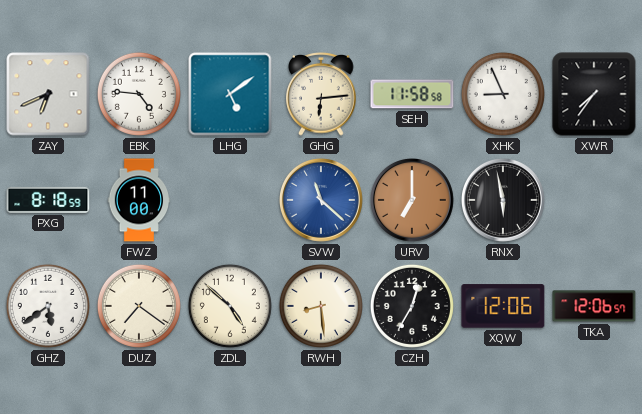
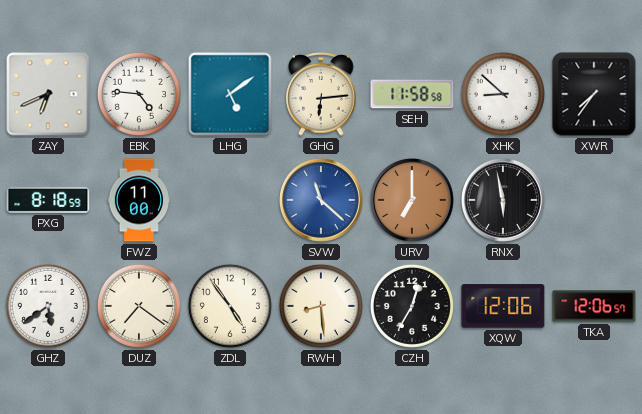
XHK: 8:56 -> 8:52
ZDL: 4:52 -> 4:54
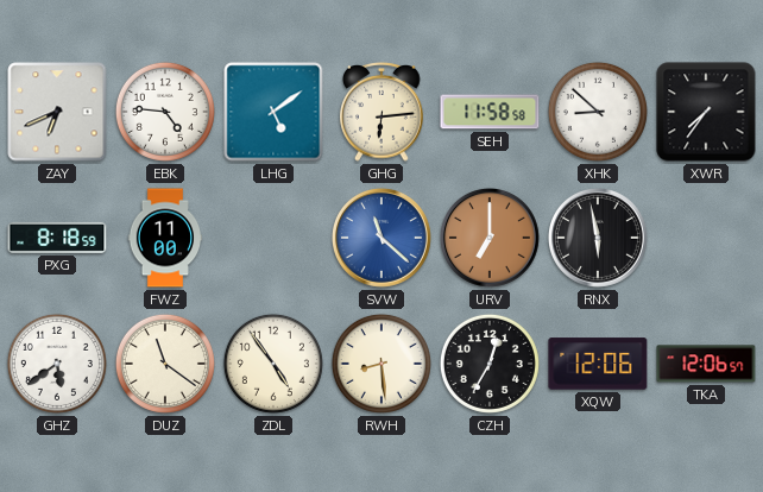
DUZ: 7:21 -> 11:21
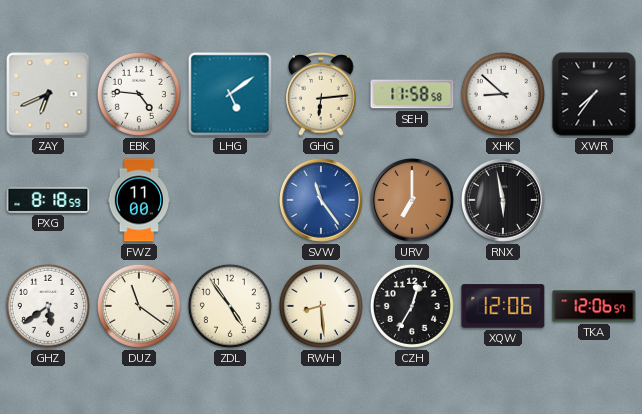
SVW: 11:22 -> 11:24
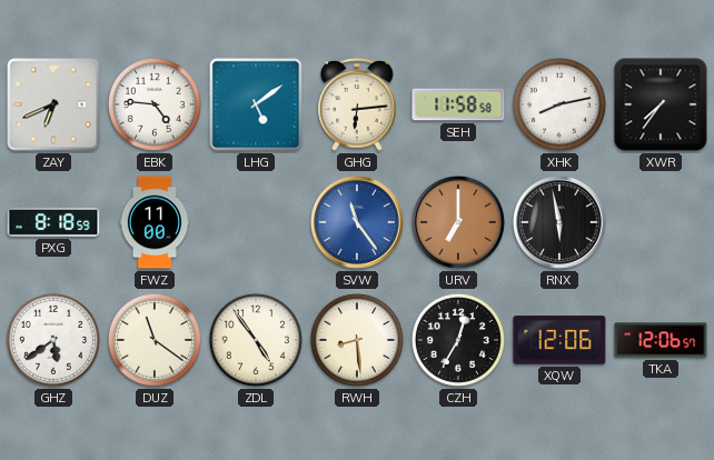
XHK: 8:52 -> 8:13
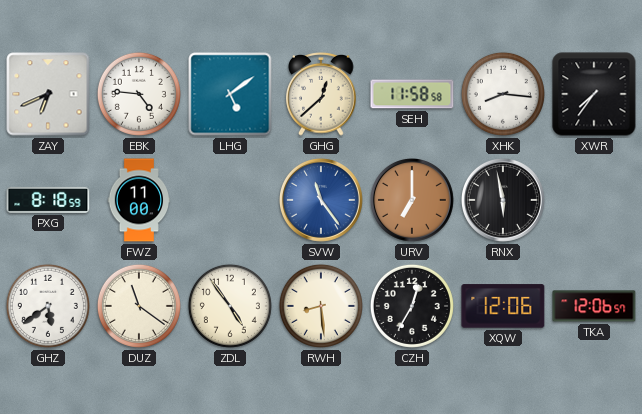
GHG: 6:14 -> 12:38
XHK: 8:13 -> 8:16
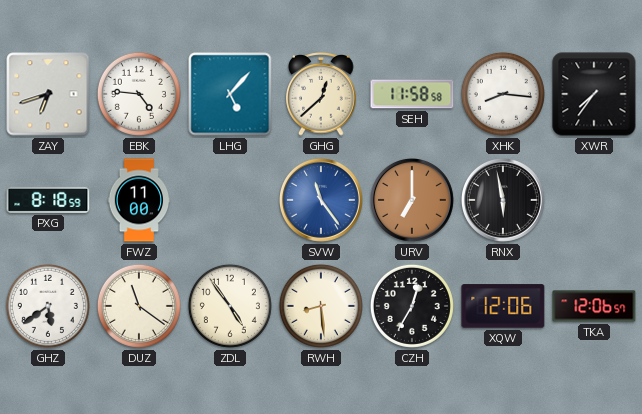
ZAY: 6:41 -> 6:42
LHG: 5:09 -> 5:07
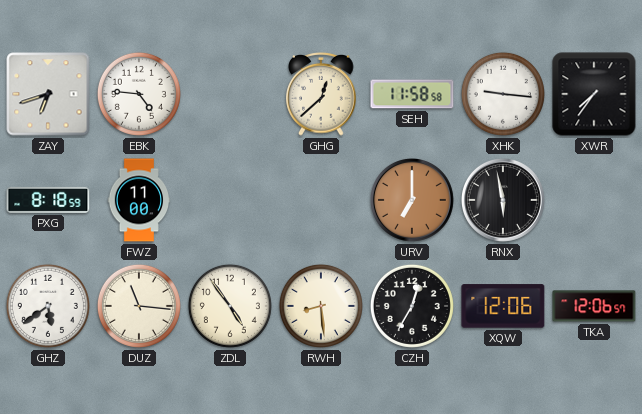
LHG: 5:07 -> none
XHK: 8:16 -> 9:16
SVW: 11:24 -> none
DUZ: 11:21 -> 11:16
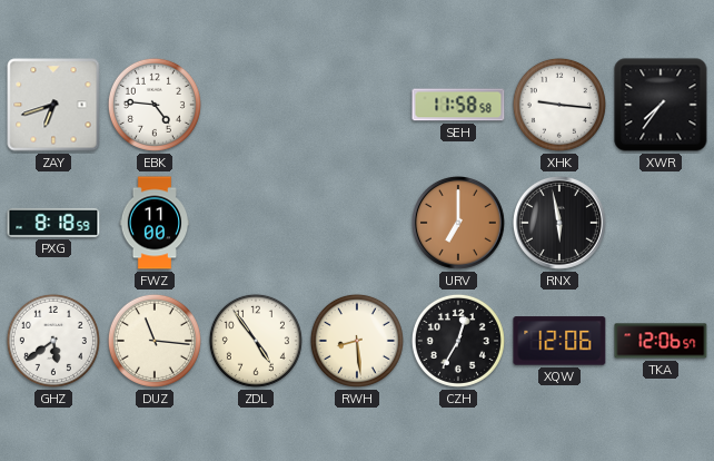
GHG: 12:38 -> none
